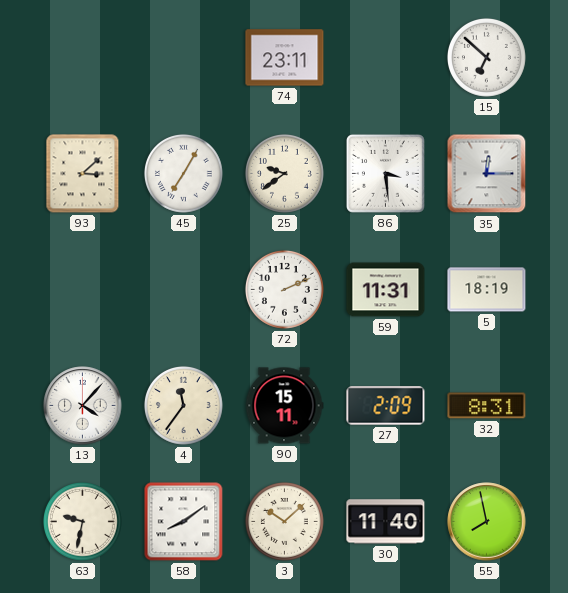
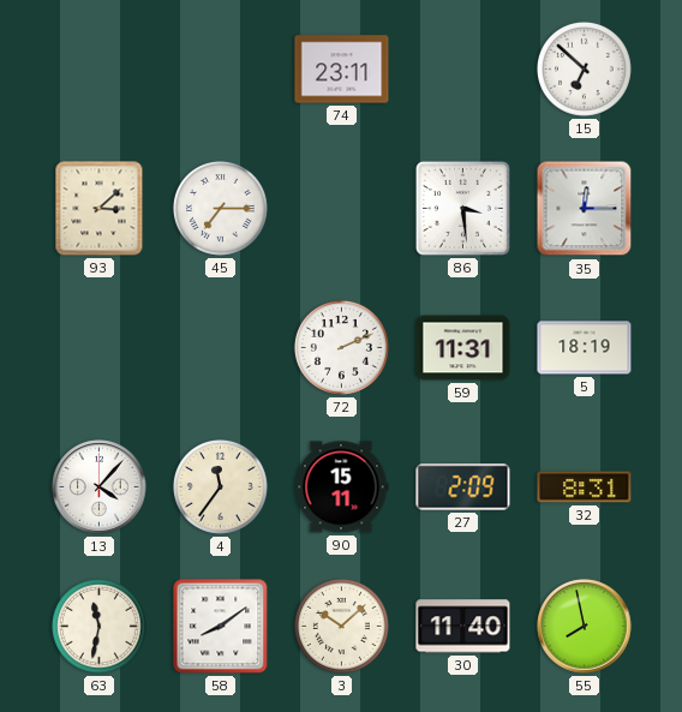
45: 7:05 -> 7:15
25: 9:39 -> none
63: 9:32 -> 11:32
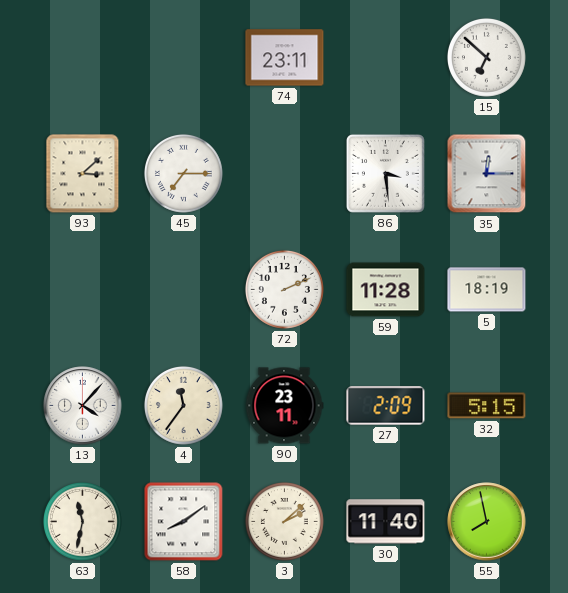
59: 11:31 -> 11:28
90: 15:11 -> 23:11
32: 8:31 -> 5:15
3: 10:08 -> 2:08
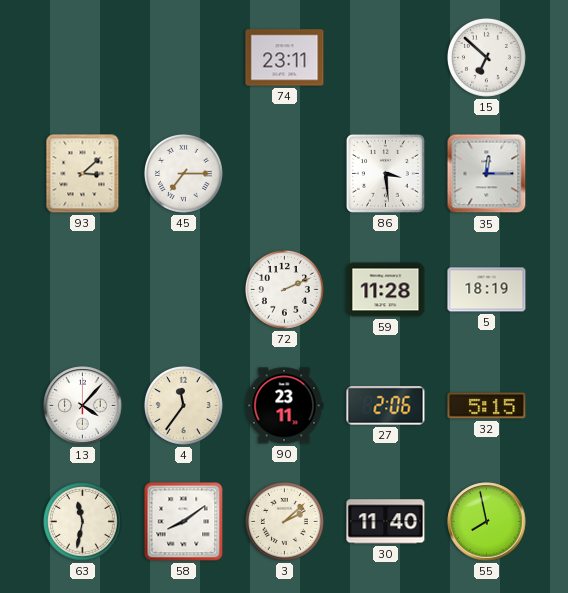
27: 2:09 -> 2:06
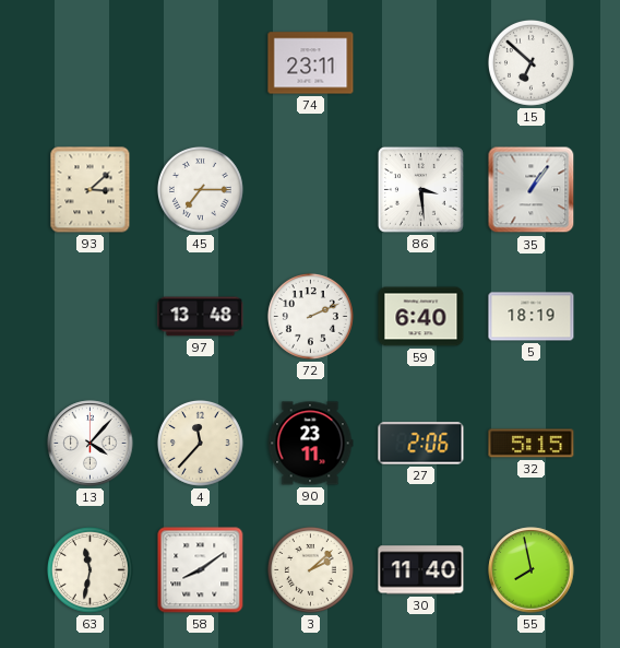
35: 12:15 -> 1:06
97: none -> 13:48
59: 11:28 -> 6:40
4: 11:36 -> 11:37
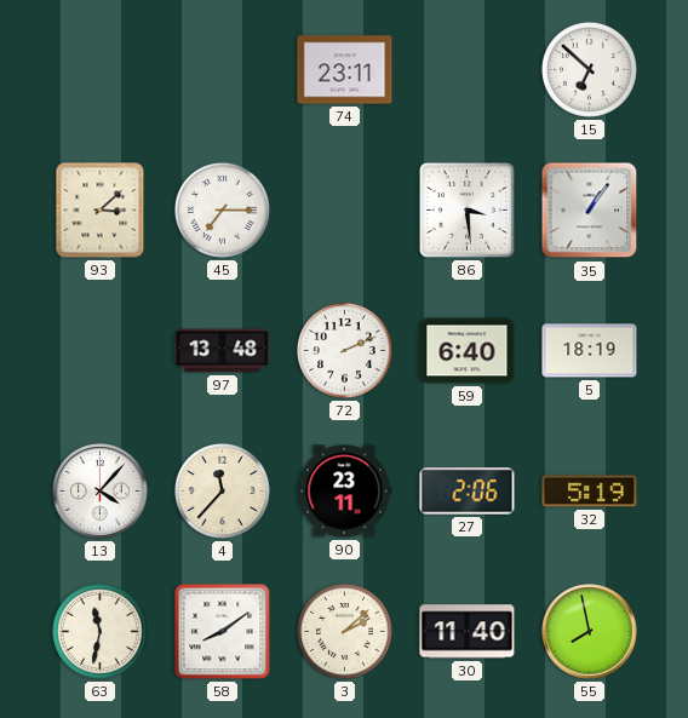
32: 5:15 -> 5:19
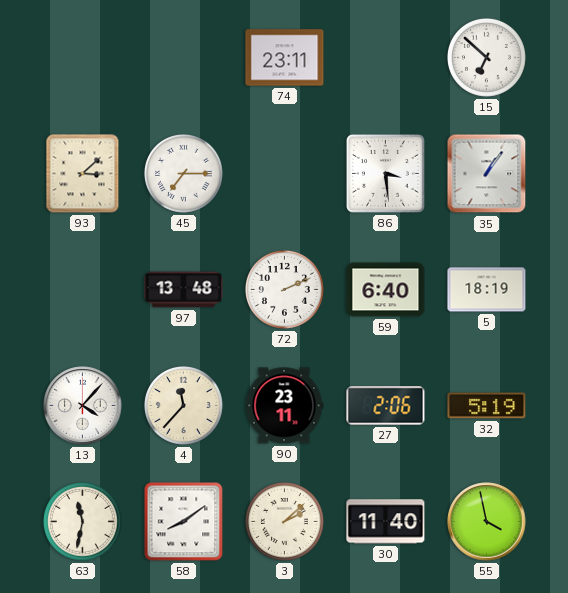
55: 7:58 -> 3:58
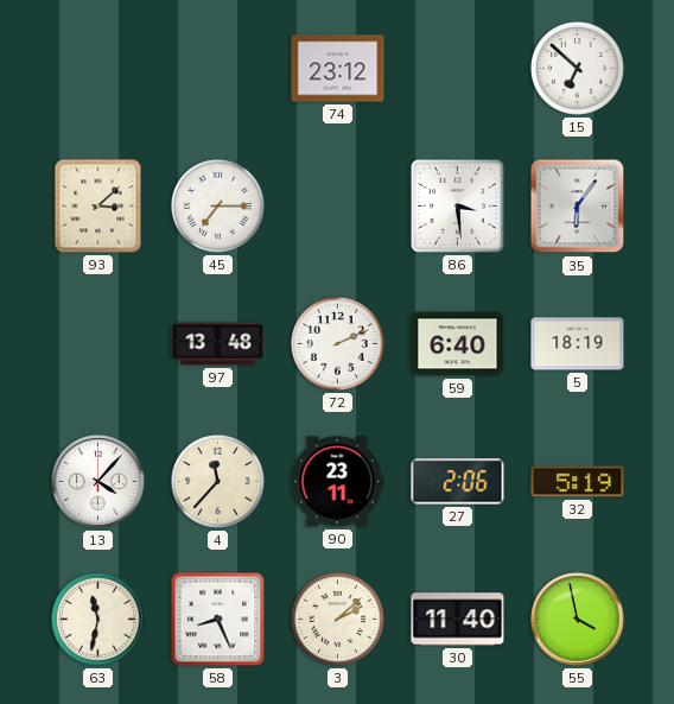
74: 23:11 -> 23:12
35: 1:06 -> 6:06
58: 8:09 -> 8:26
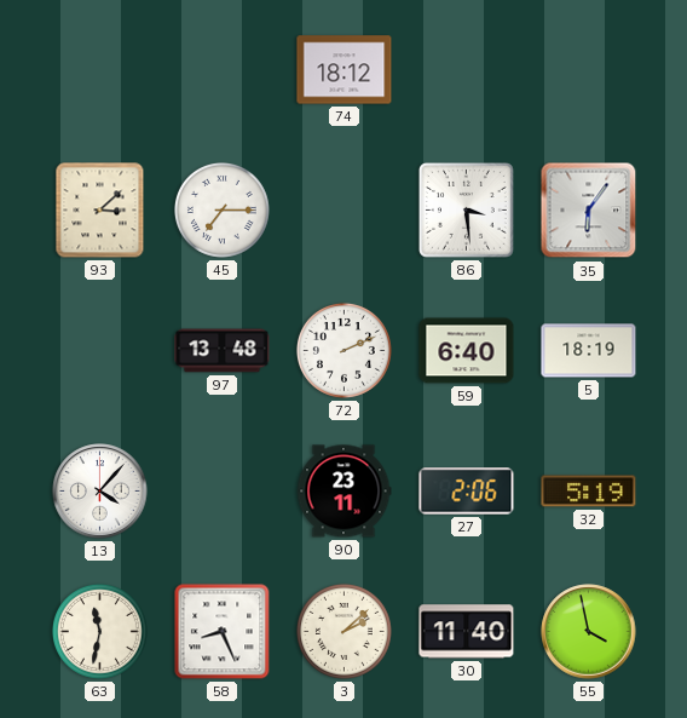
74: 23:12 -> 18:12
15: 6:52 -> none
4: 11:37 -> none
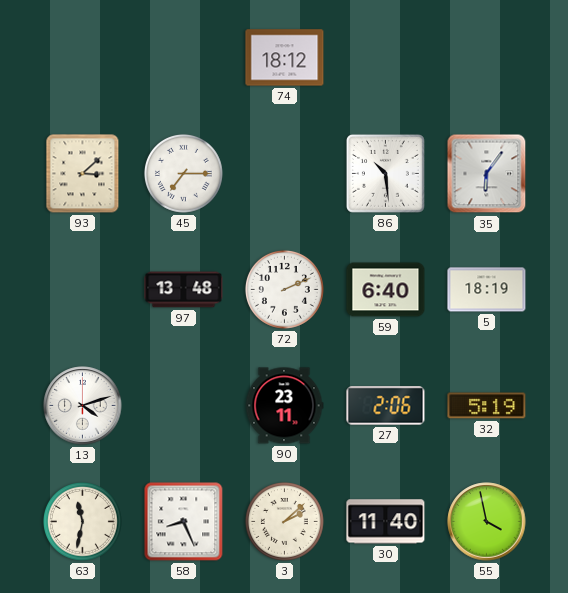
86: 3:29 -> 10:29
13: 4:07 -> 4:12
